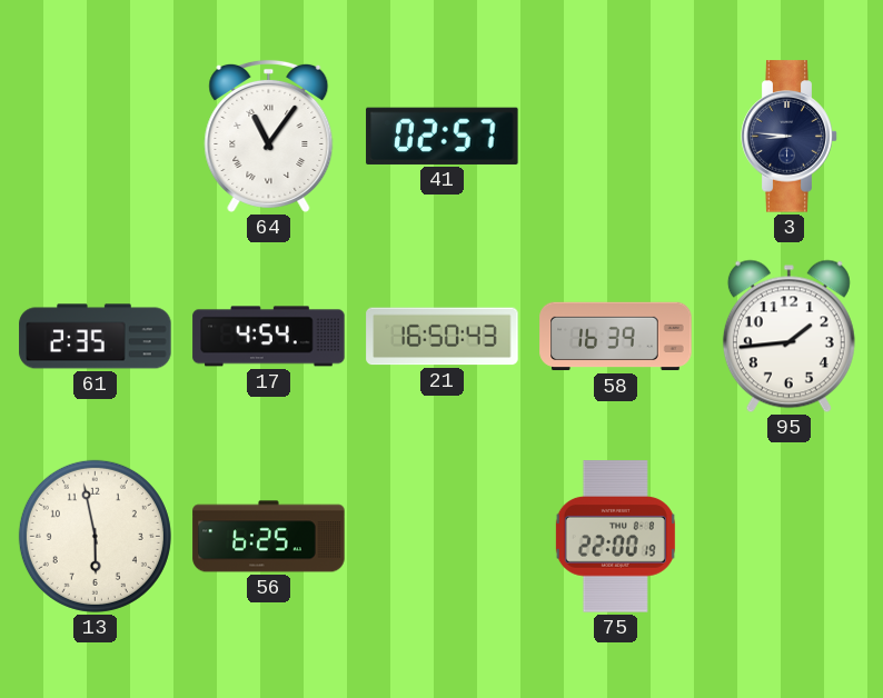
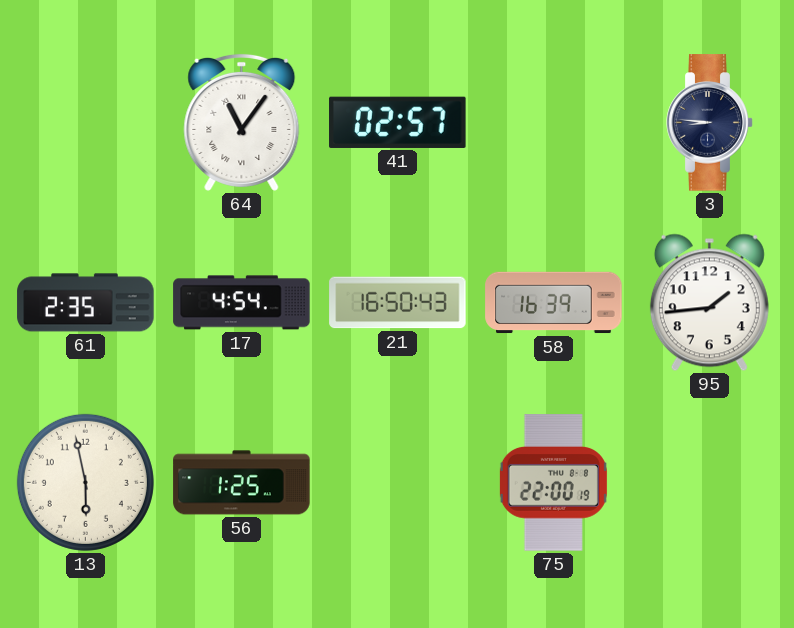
56: 6:25 -> 1:25
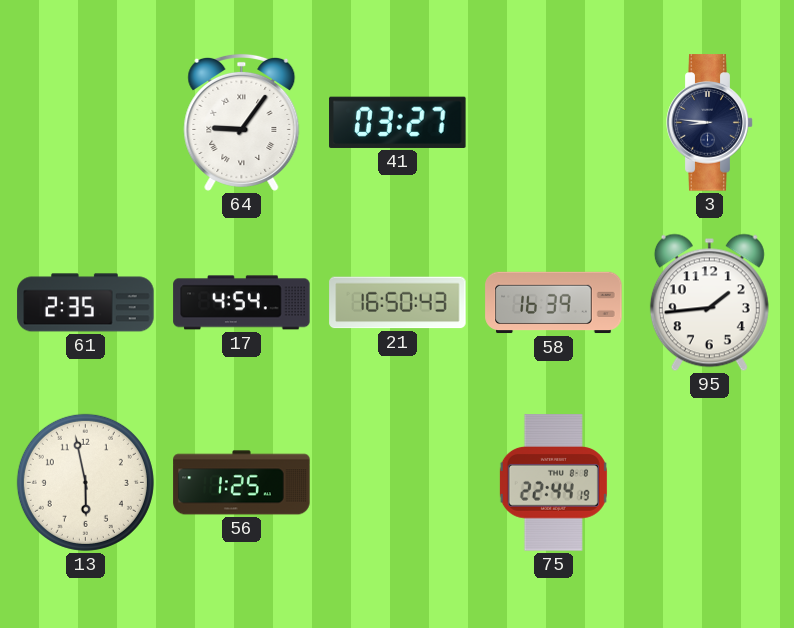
64: 11:06 -> 9:06
41: 02:57 -> 03:27
75: 22:00 -> 22:44
